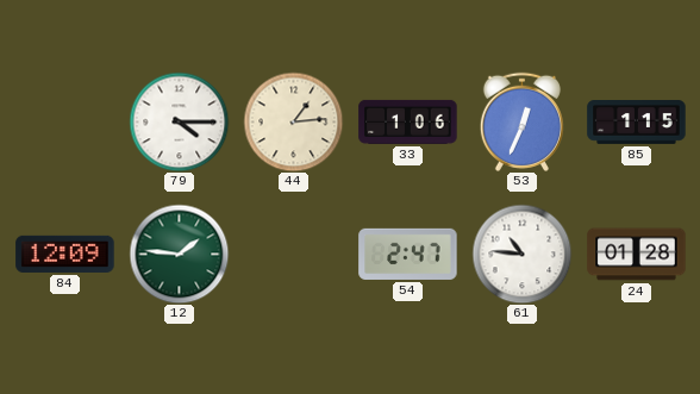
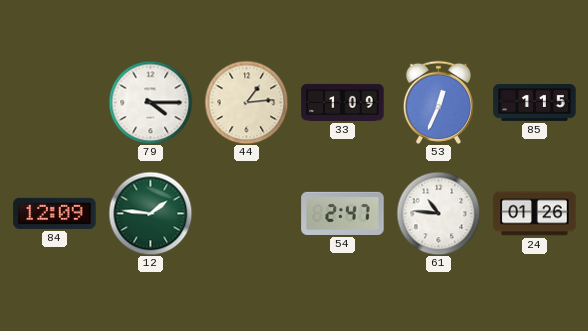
33: 1:06 -> 1:09
24: 01:28 -> 01:26
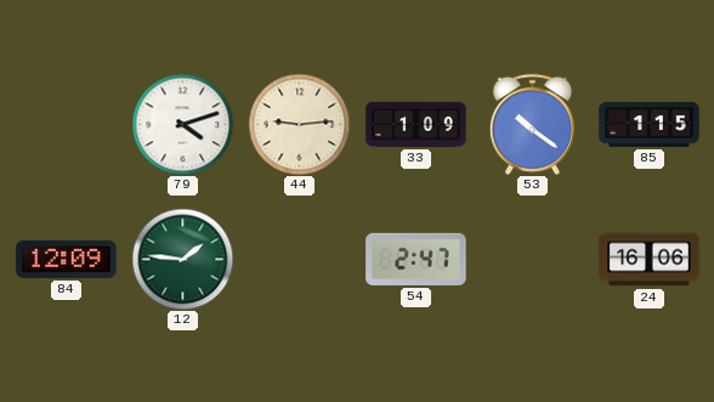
79: 4:15 -> 4:12
44: 1:14 -> 9:14
53: 12:34 -> 10:21
61: 10:46 -> none
24: 01:26 -> 16:06
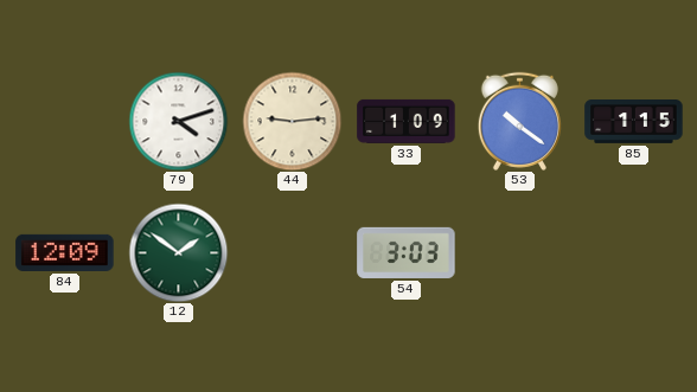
12: 1:46 -> 1:51
54: 2:47 -> 3:03
24: 16:06 -> none
